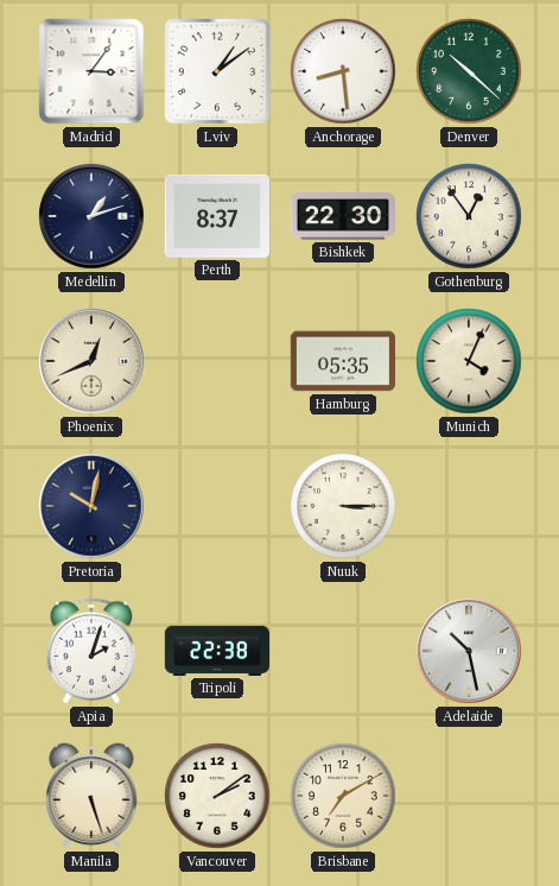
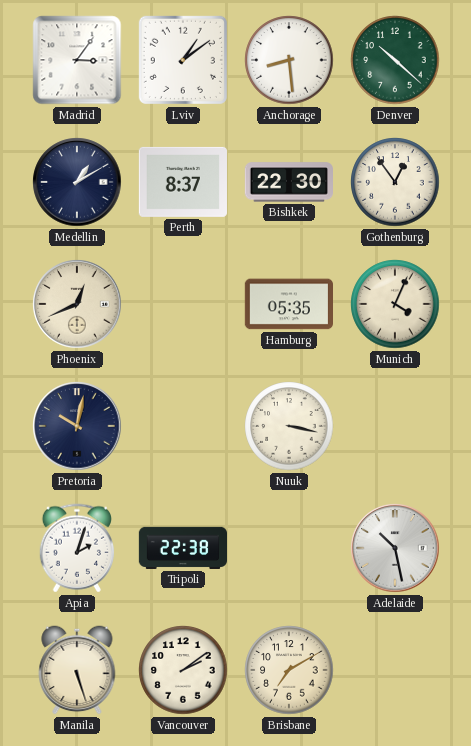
Medellin: 1:12 -> 1:10
Nuuk: 3:15 -> 3:17
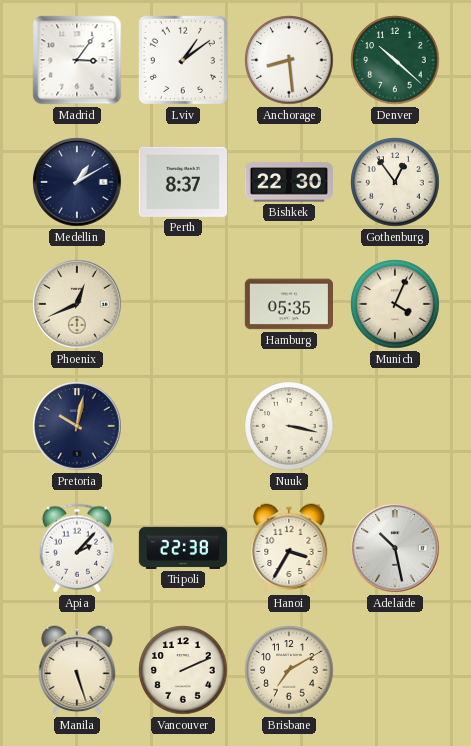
Apia: 2:03 -> 2:07
Hanoi: none -> 3:35
Vancouver: 2:09 -> 2:11
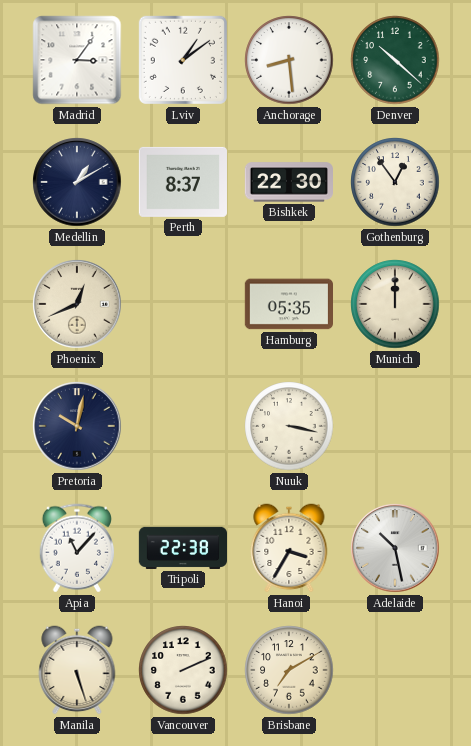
Munich: 4:04 -> 12:00
Apia: 2:07 -> 11:07
